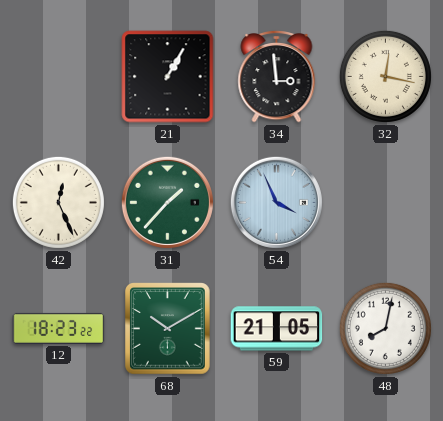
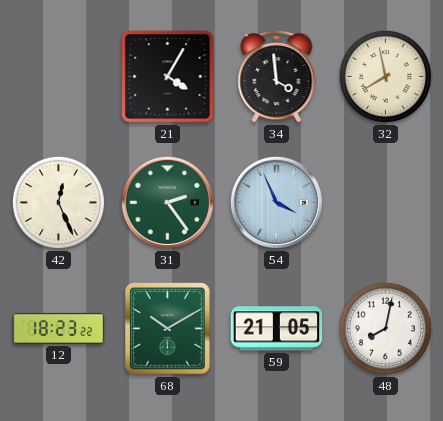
21: 1:05 -> 4:05
34: 2:59 -> 3:59
32: 12:17 -> 7:58
31: 1:37 -> 2:24
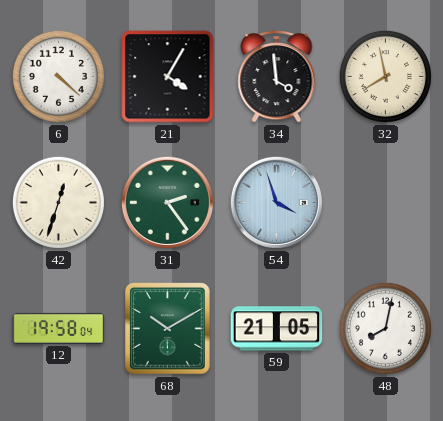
6: none -> 4:22
42: 12:26 -> 12:33
54: 3:56 -> 3:57
12: 18:23 -> 19:58
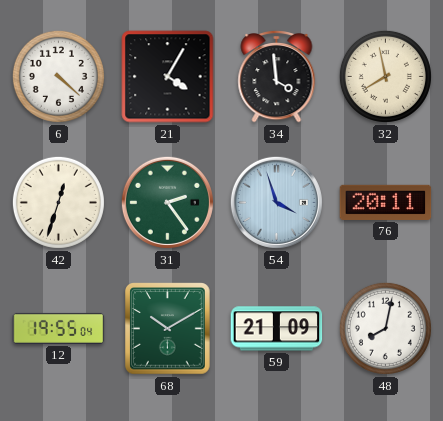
76: none -> 20:11
12: 19:58 -> 19:55
59: 21:05 -> 21:09
